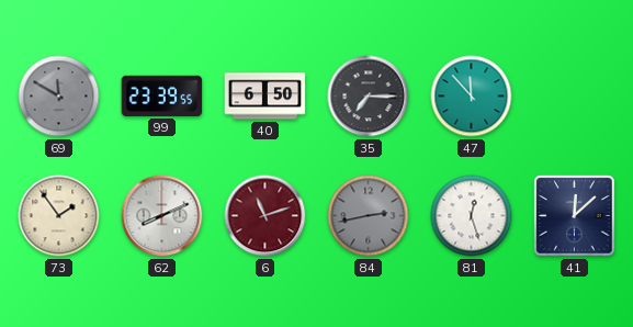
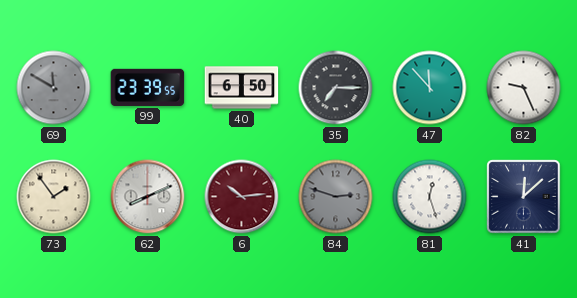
82: none -> 9:26
6: 11:12 -> 10:14
84: 2:43 -> 2:48
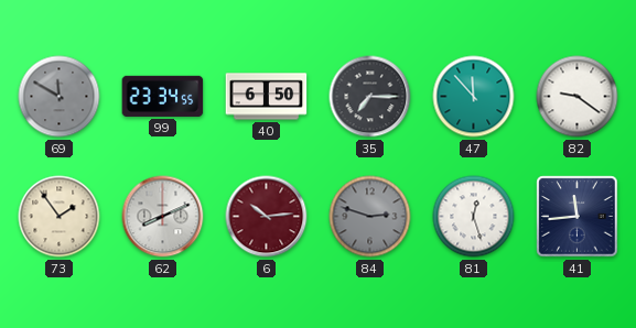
99: 23:39 -> 23:34
82: 9:26 -> 9:21
41: 12:08 -> 11:44
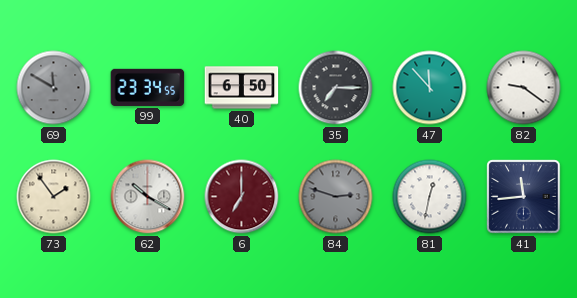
62: 8:11 -> 10:20
6: 10:14 -> 7:00
81: 12:27 -> 12:32
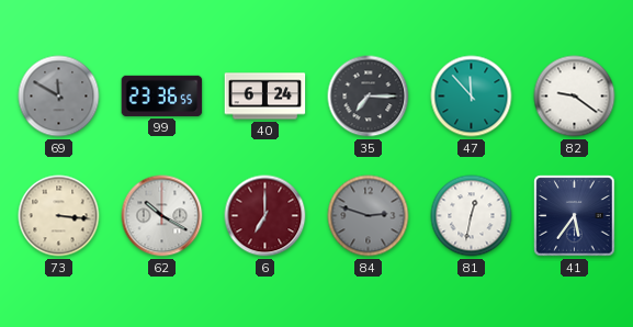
99: 23:34 -> 23:36
40: 6:50 -> 6:24
73: 1:54 -> 3:16
41: 11:44 -> 5:36
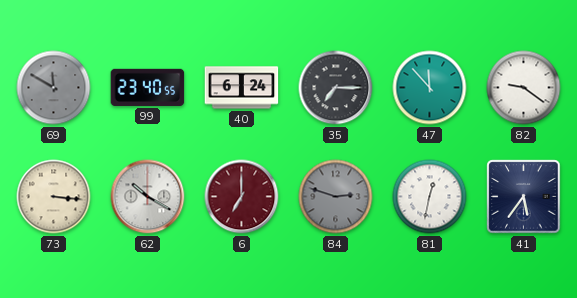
99: 23:36 -> 23:40
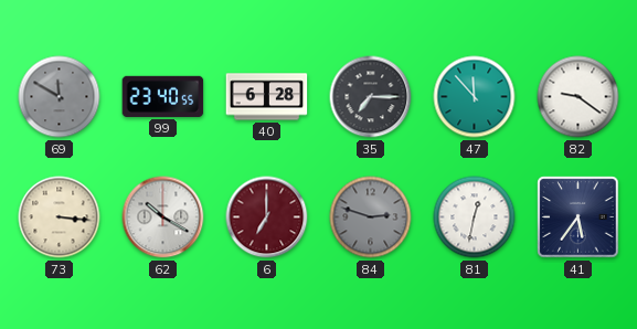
40: 6:24 -> 6:28
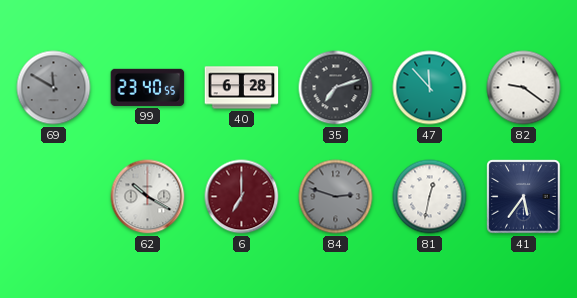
35: 7:15 -> 7:12
73: 3:16 -> none
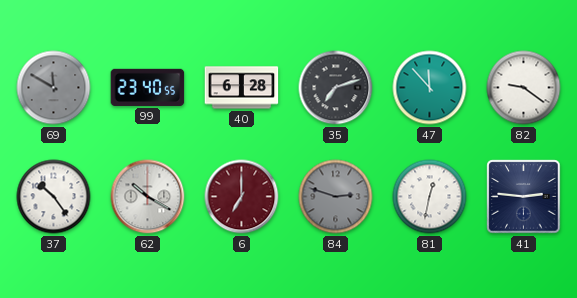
37: none -> 10:24
41: 5:36 -> 2:46
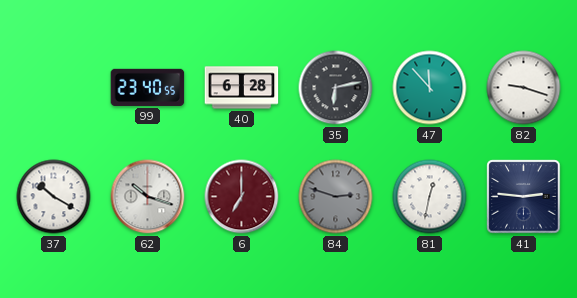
69: 11:50 -> none
35: 7:12 -> 6:13
82: 9:21 -> 9:18
37: 10:24 -> 10:20
62: 10:20 -> 10:18
